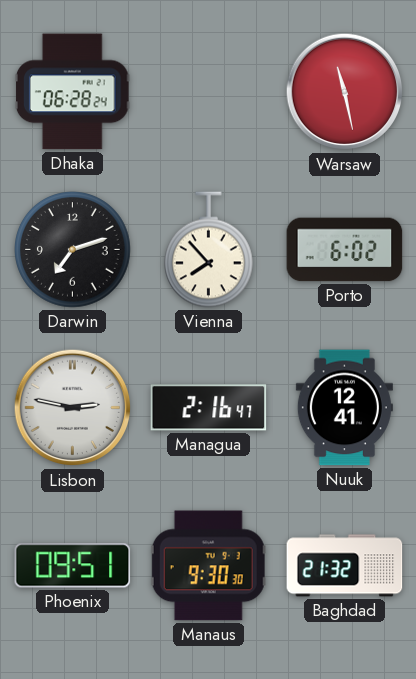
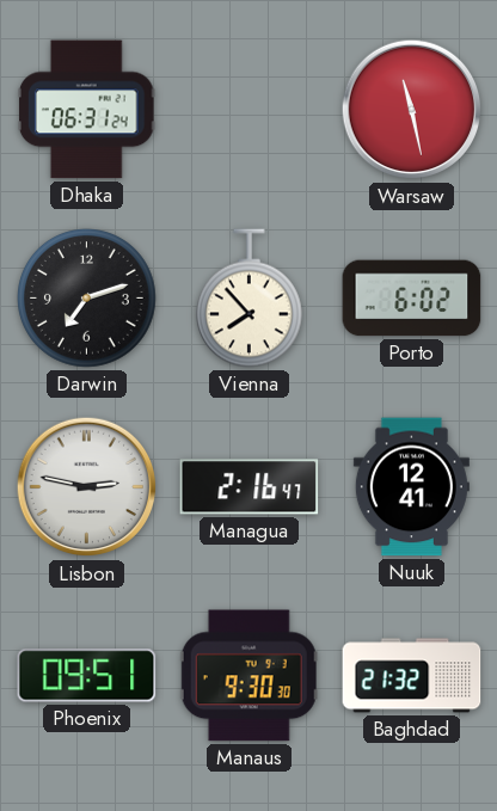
Dhaka: 06:28 -> 06:31
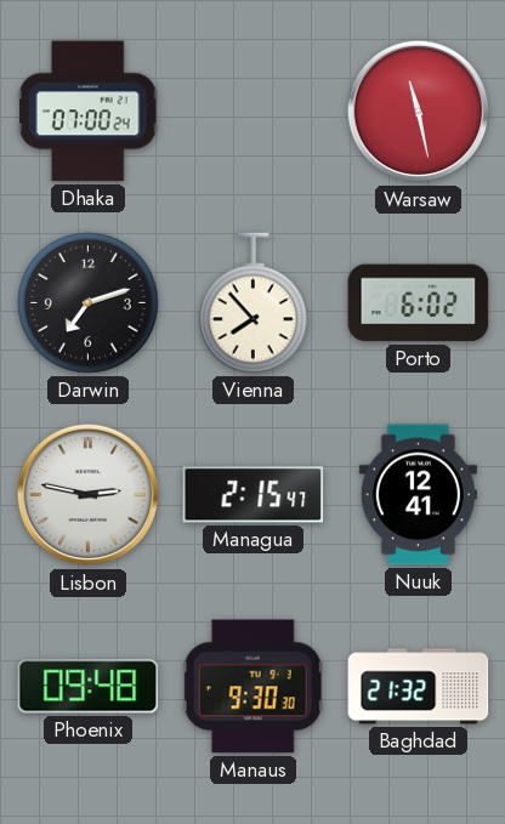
Dhaka: 06:31 -> 07:00
Managua: 2:16 -> 2:15
Phoenix: 09:51 -> 09:48
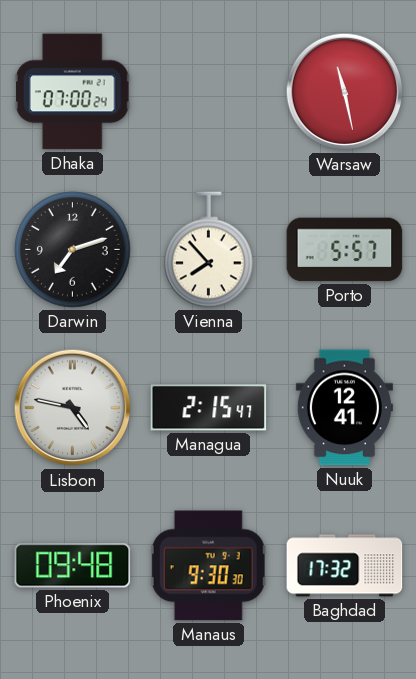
Porto: 6:02 -> 5:57
Lisbon: 2:47 -> 4:47
Baghdad: 21:32 -> 17:32
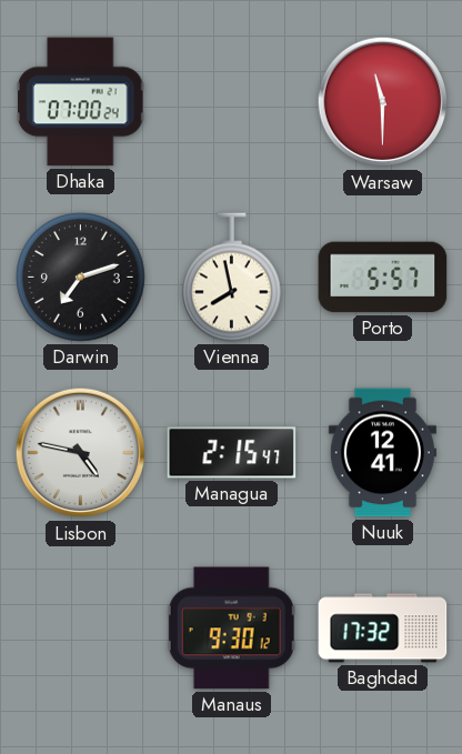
Warsaw: 11:28 -> 11:30
Vienna: 7:53 -> 7:58
Phoenix: 09:48 -> none
Manaus: 9:30:30 -> 9:30:12
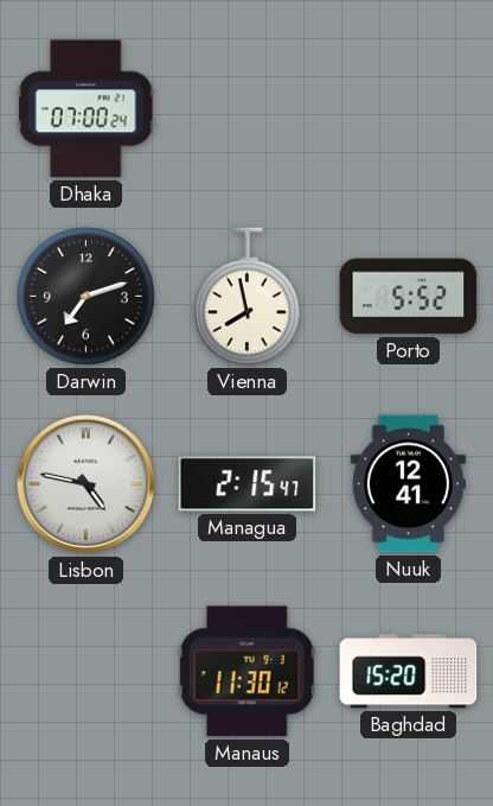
Warsaw: 11:30 -> none
Porto: 5:57 -> 5:52
Manaus: 9:30 -> 11:30
Baghdad: 17:32 -> 15:20
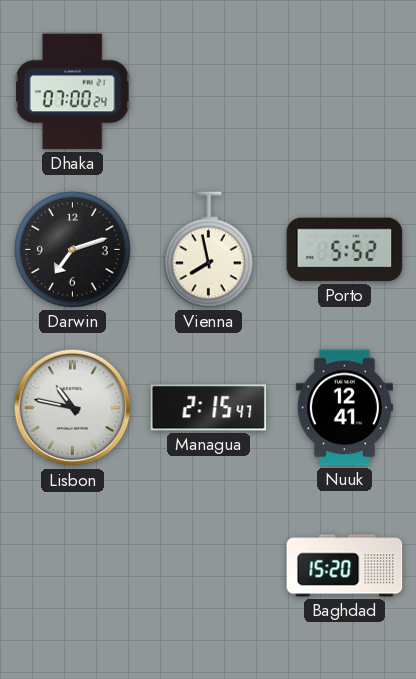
Lisbon: 4:47 -> 10:47
Manaus: 11:30 -> none
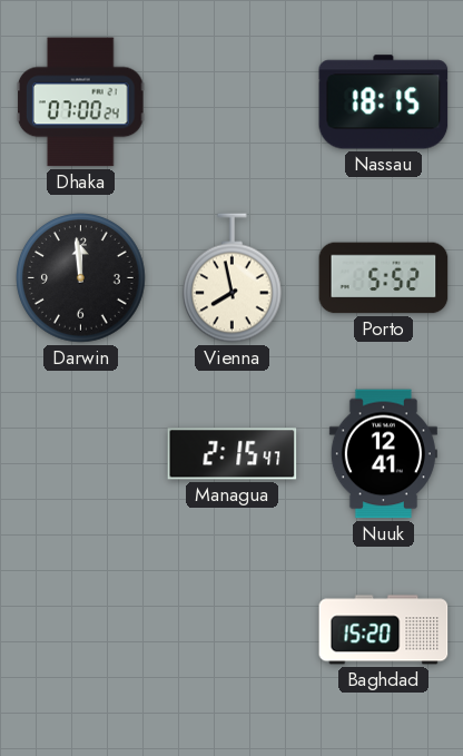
Nassau: none -> 18:15
Darwin: 7:12 -> 11:59
Lisbon: 10:47 -> none
